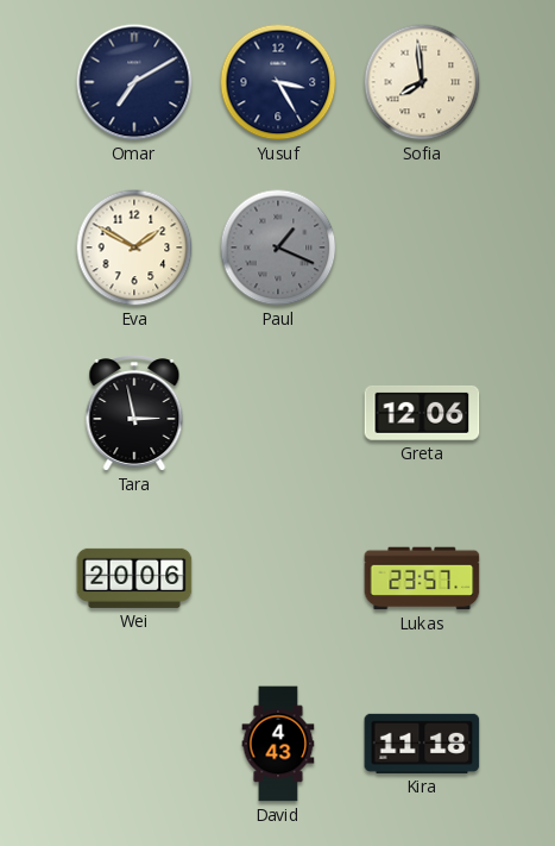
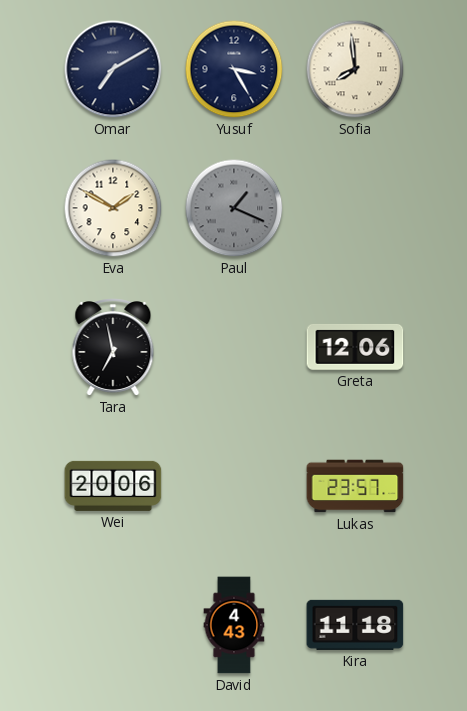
Tara: 2:58 -> 6:58
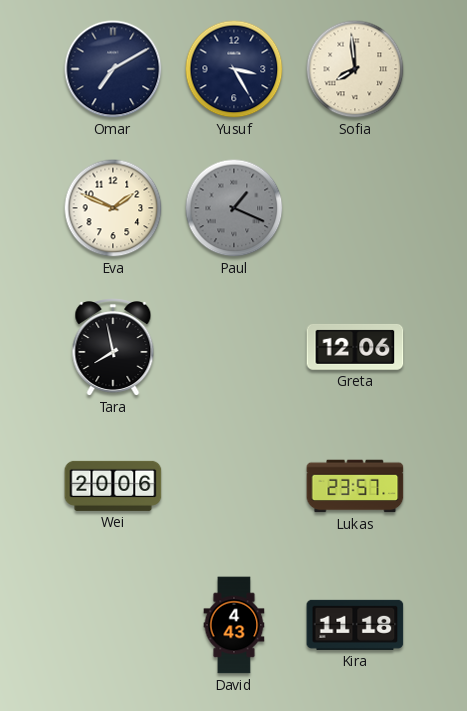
Eva: 1:50 -> 1:49
Tara: 6:58 -> 7:58
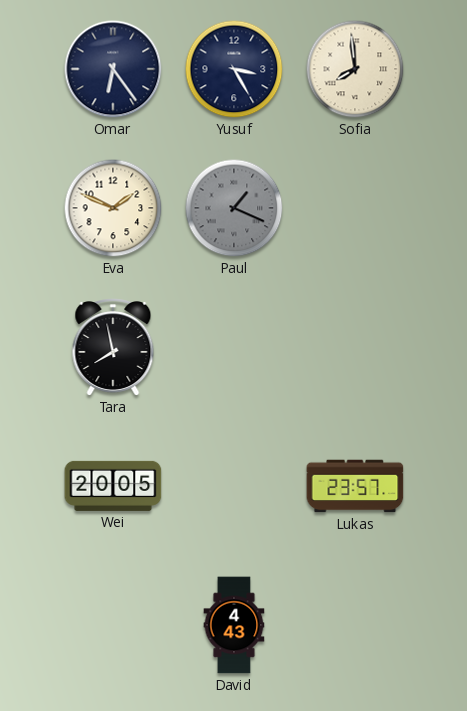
Omar: 7:10 -> 6:24
Greta: 12:06 -> none
Wei: 20:06 -> 20:05
Kira: 11:18 -> none
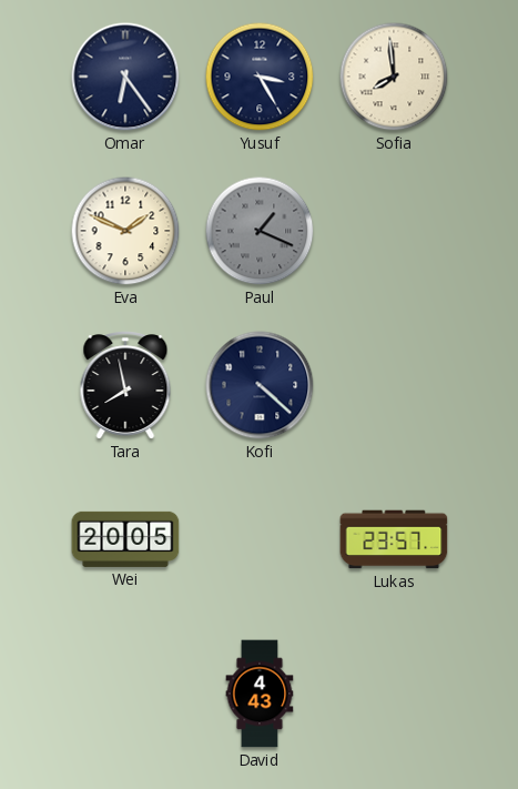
Kofi: none -> 4:22
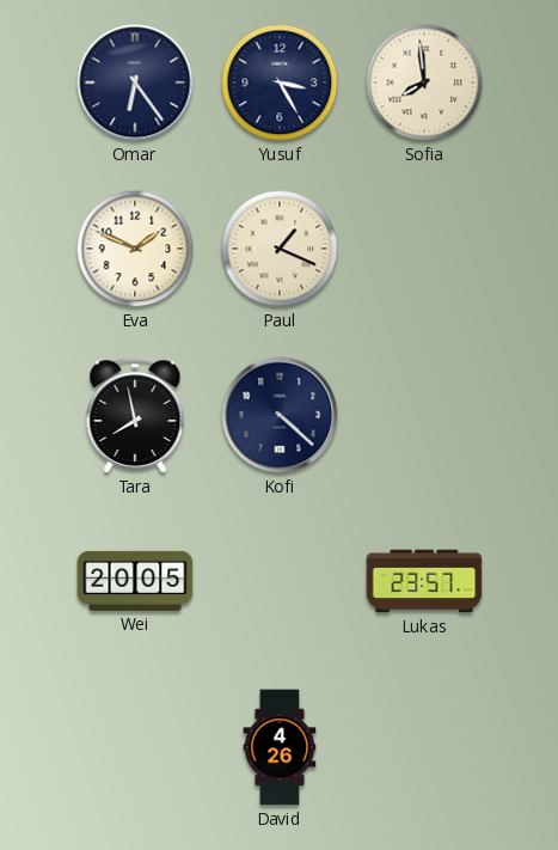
Paul dial: grey -> cream
David: 4:43 -> 4:26
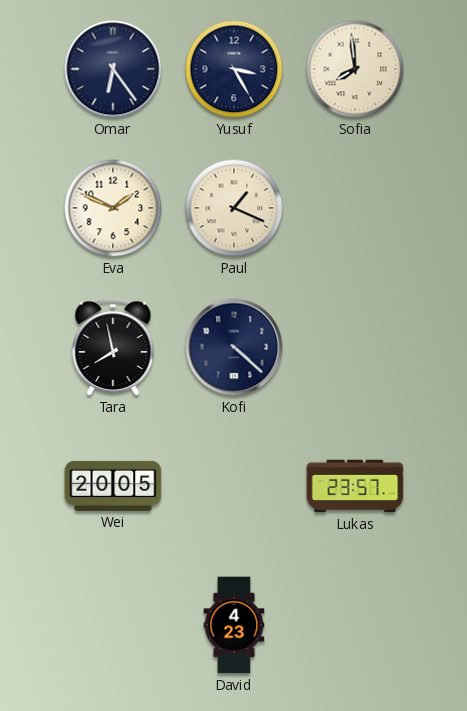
David: 4:26 -> 4:23
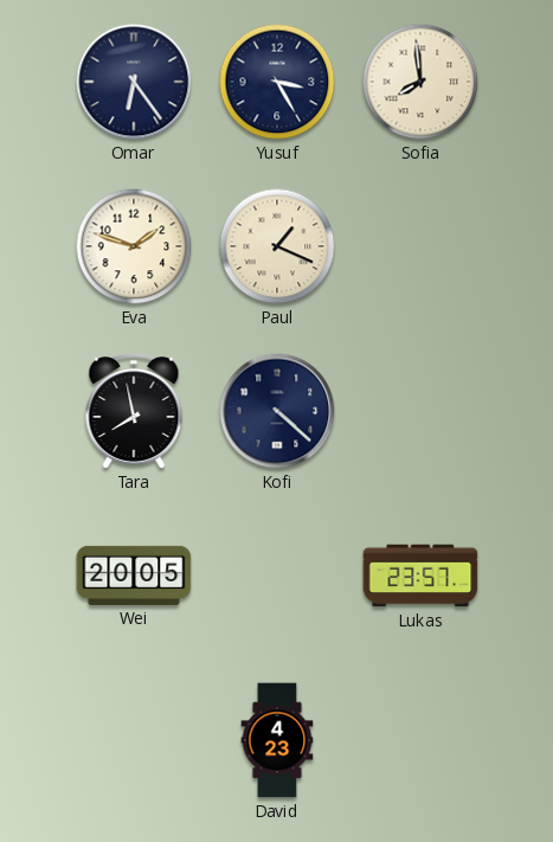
Eva: 1:49 -> 1:48
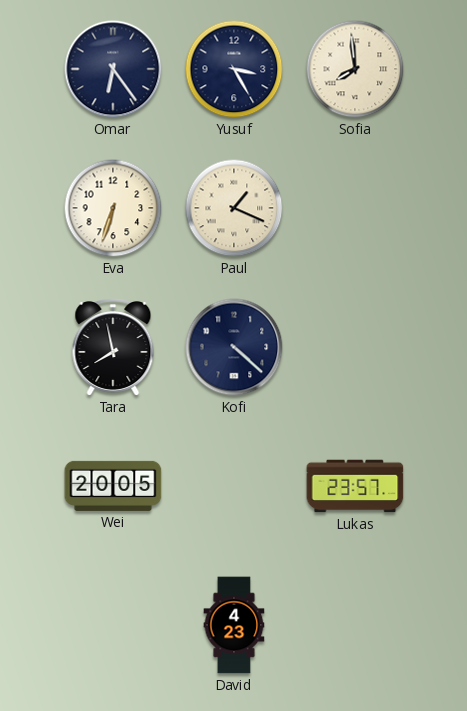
Eva: 1:48 -> 6:33
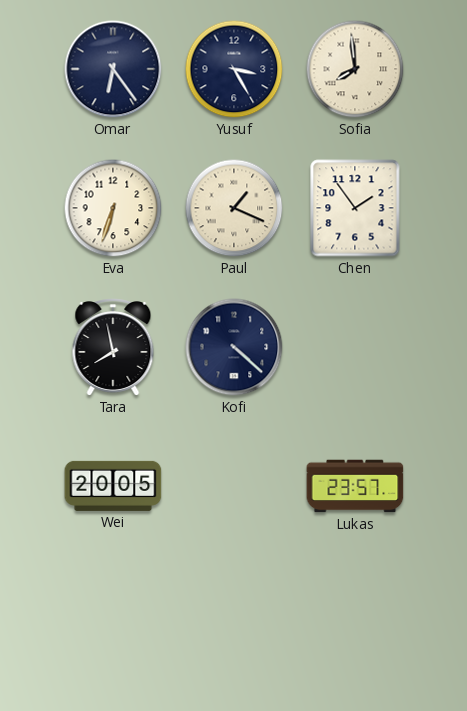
Chen: none -> 1:54
David: 4:23 -> none
